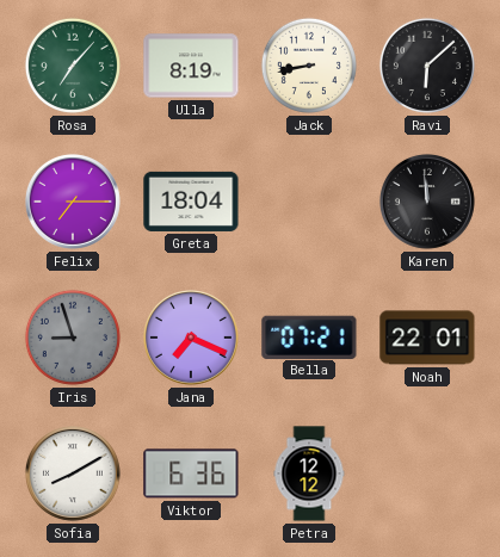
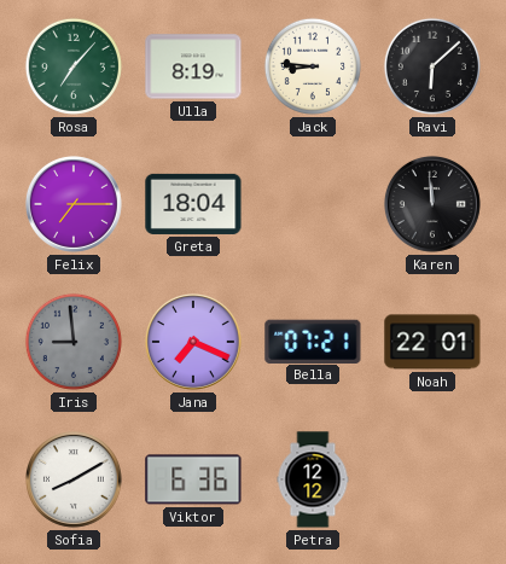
Jack: 8:43 -> 8:46
Iris: 8:57 -> 8:59
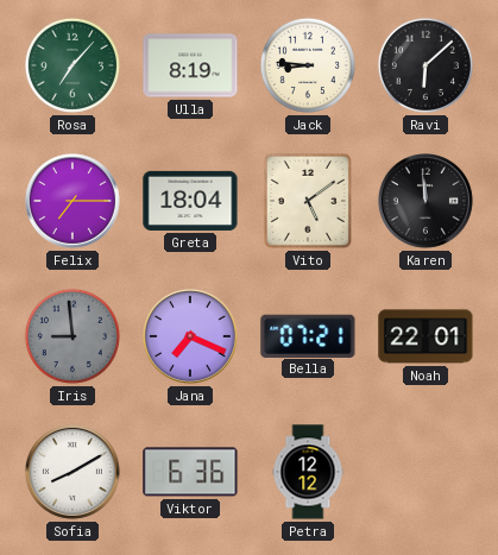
Vito: none -> 5:09
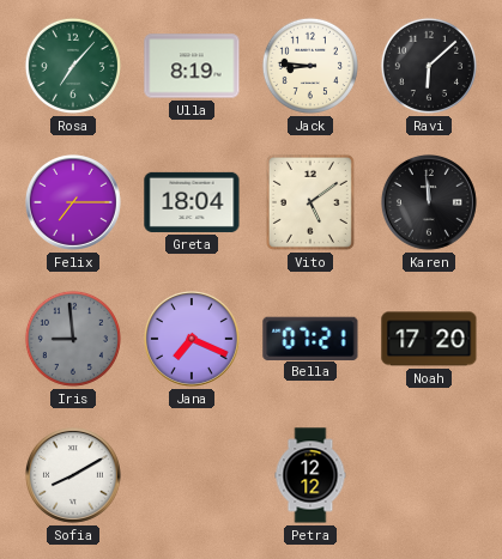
Noah: 22:01 -> 17:20
Viktor: 6:36 -> none
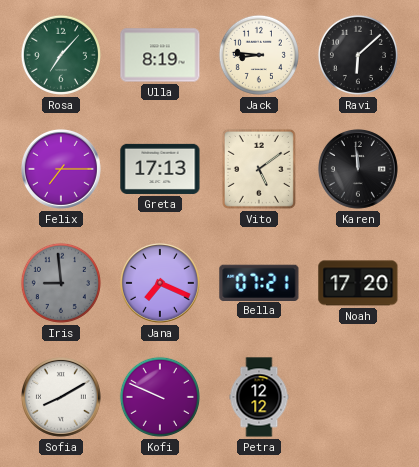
Greta: 18:04 -> 17:13
Kofi: none -> 9:49
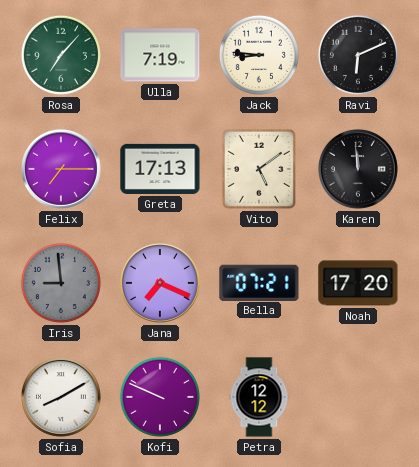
Ulla: 8:19 -> 7:19
Ravi: 6:08 -> 6:11
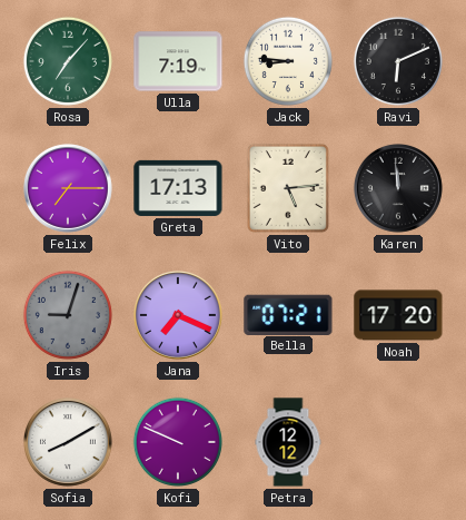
Vito: 5:09 -> 5:14
Iris: 8:59 -> 9:03
